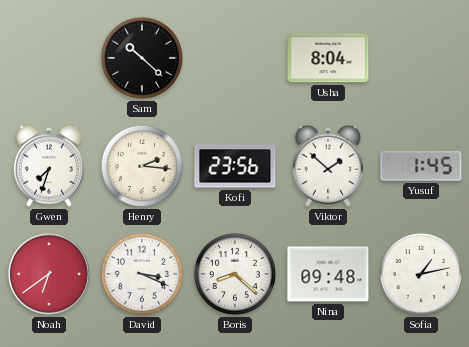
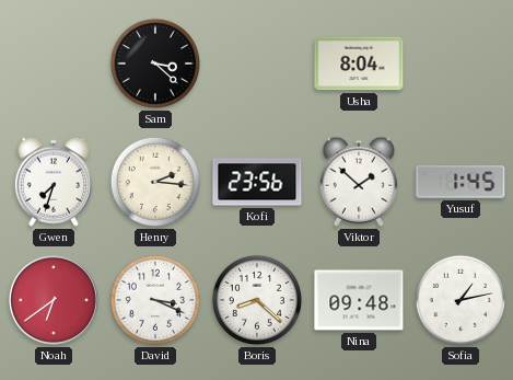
Sam: 10:22 -> 3:22
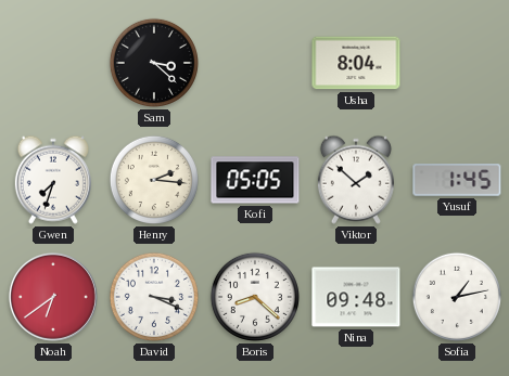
Kofi: 23:56 -> 05:05
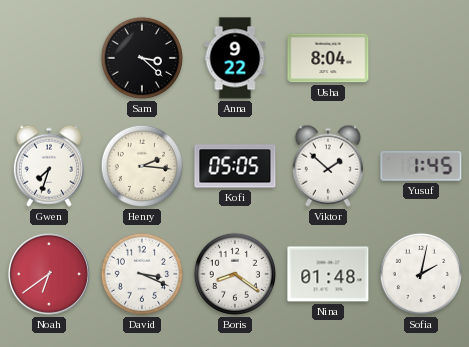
Anna: none -> 9:22
Boris: 8:22 -> 8:21
Nina: 09:48 -> 01:48
Sofia: 1:13 -> 2:02
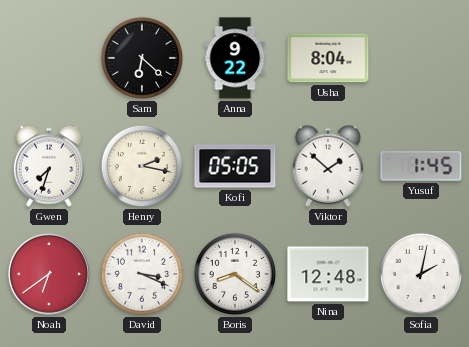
Sam: 3:22 -> 6:22
Henry: 2:16 -> 2:17
Nina: 01:48 -> 12:48
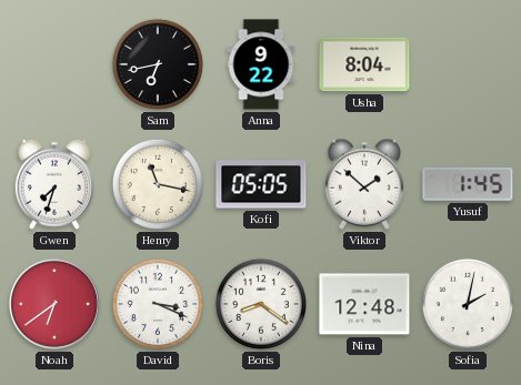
Sam: 6:22 -> 6:43
Henry: 2:17 -> 11:17
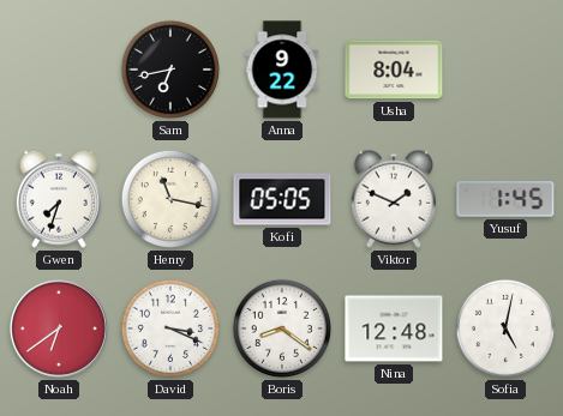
Viktor: 1:52 -> 1:49
Sofia: 2:02 -> 5:02
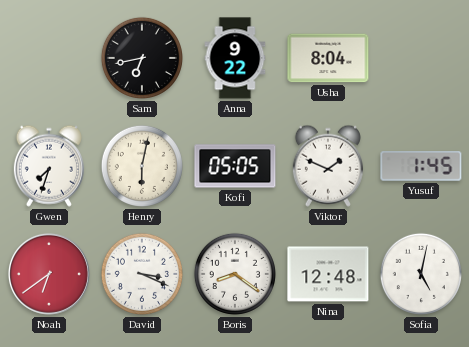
Henry: 11:17 -> 6:02
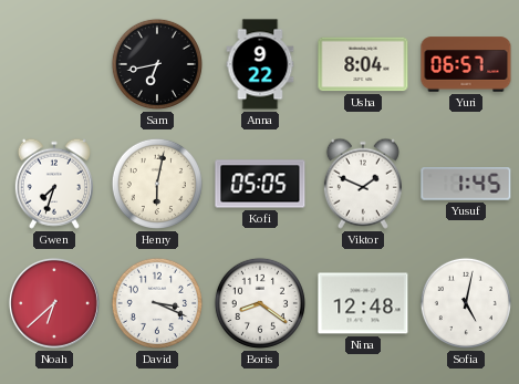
Yuri: none -> 06:57
Noah: 6:39 -> 6:38
